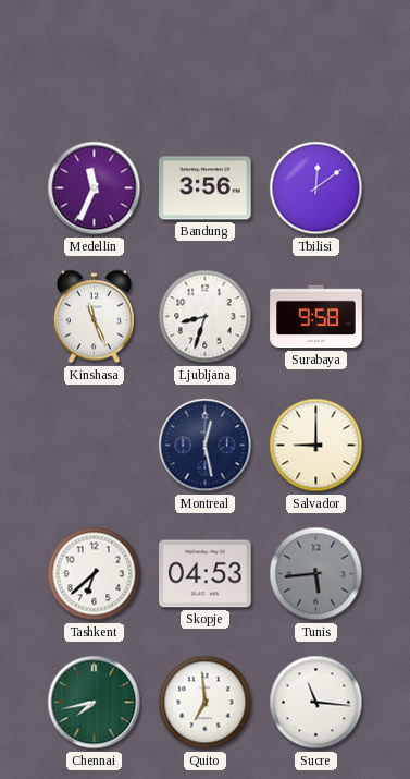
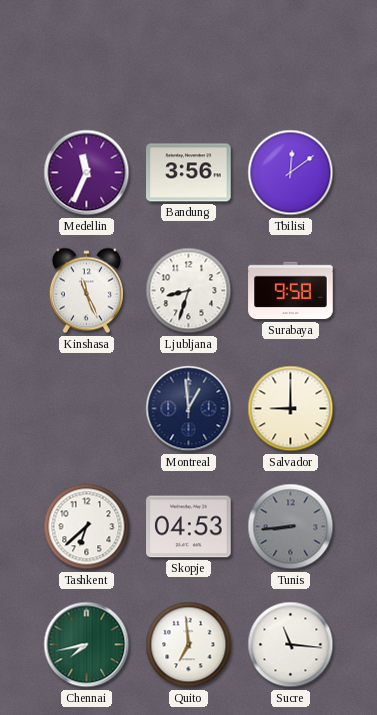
Montreal: 12:28 -> 12:59
Tunis: 5:44 -> 8:44
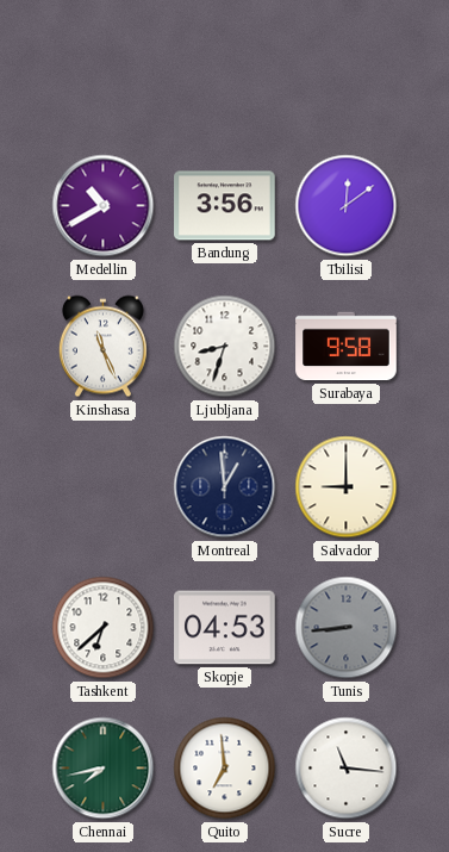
Medellin: 11:34 -> 10:40
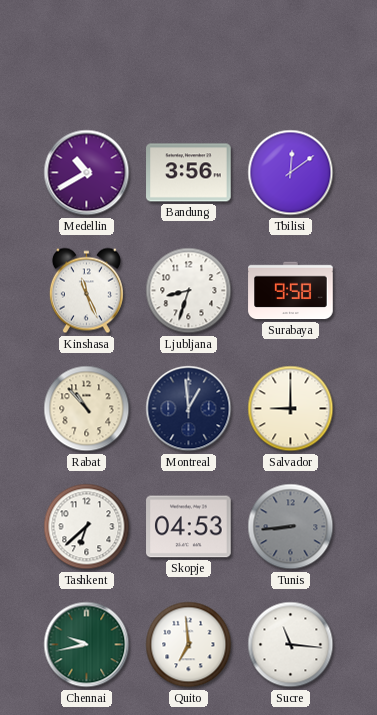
Rabat: none -> 10:53
Chennai: 7:43 -> 9:43
